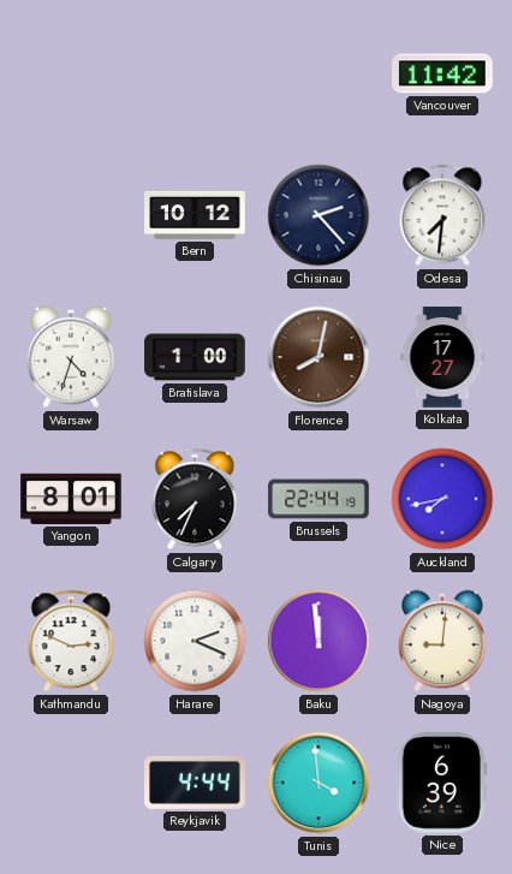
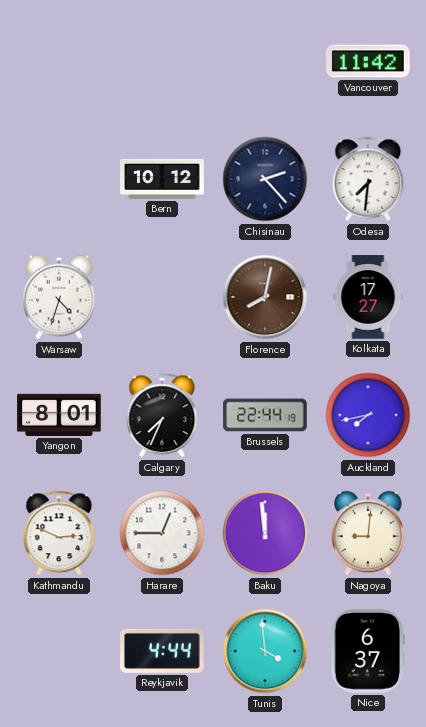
Bratislava: 1:00 -> none
Harare: 2:19 -> 12:45
Nice: 6:39 -> 6:37
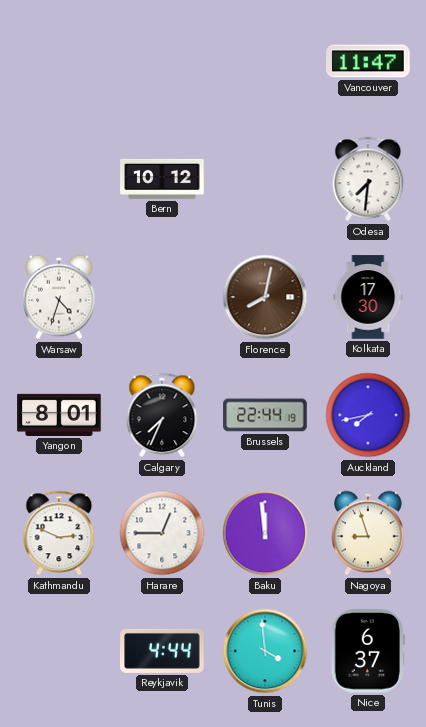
Vancouver: 11:42 -> 11:47
Chisinau: 2:23 -> none
Kolkata: 17:27 -> 17:30
Nagoya: 9:01 -> 8:57
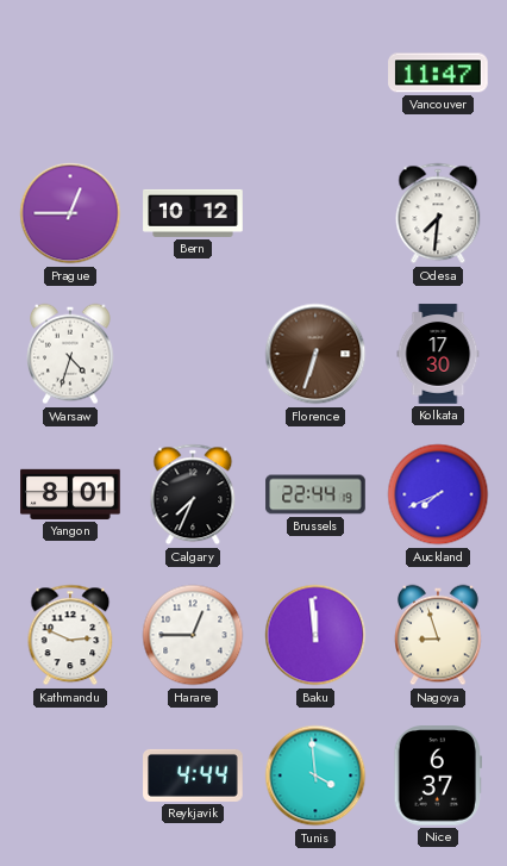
Prague: none -> 12:45
Florence: 8:02 -> 6:33
Auckland: 7:43 -> 7:41
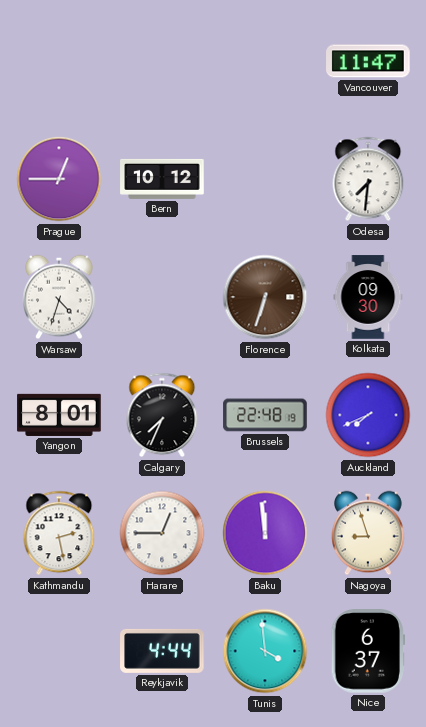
Kolkata: 17:30 -> 09:30
Brussels: 22:44 -> 22:48
Kathmandu: 2:49 -> 2:28
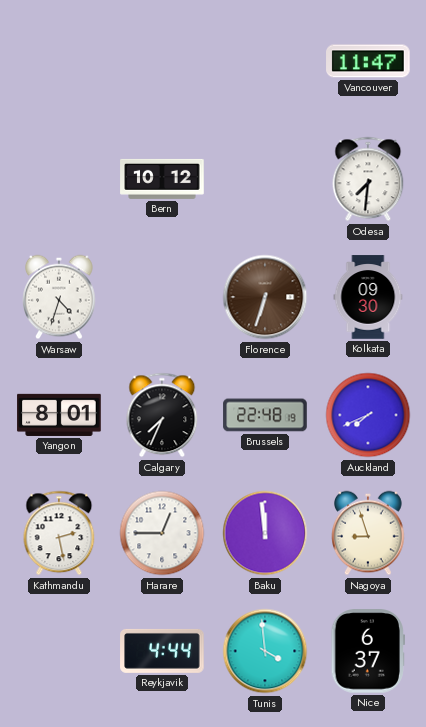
Prague: 12:45 -> none
